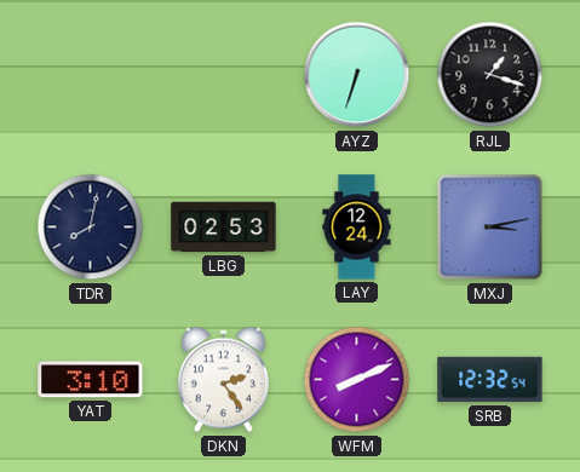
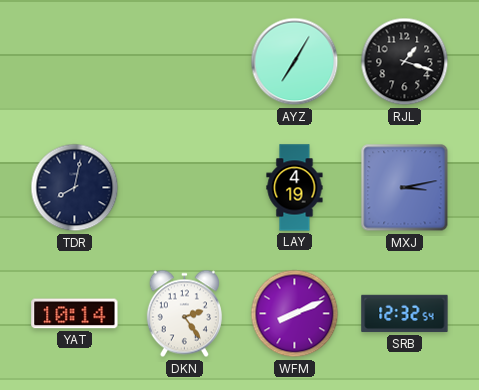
AYZ: 6:33 -> 7:05
LBG: 02:53 -> none
LAY: 12:24 -> 4:19
YAT: 3:10 -> 10:14
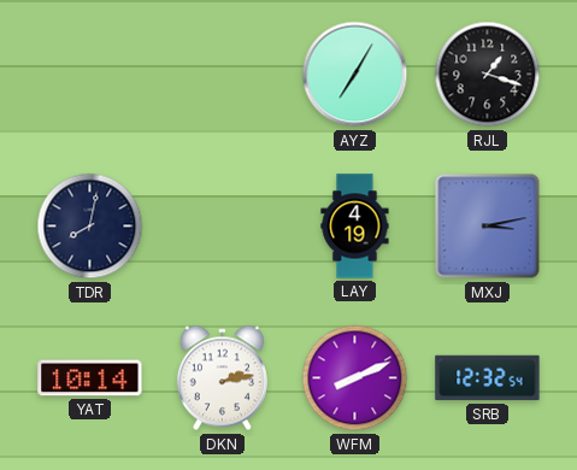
DKN: 2:24 -> 2:13
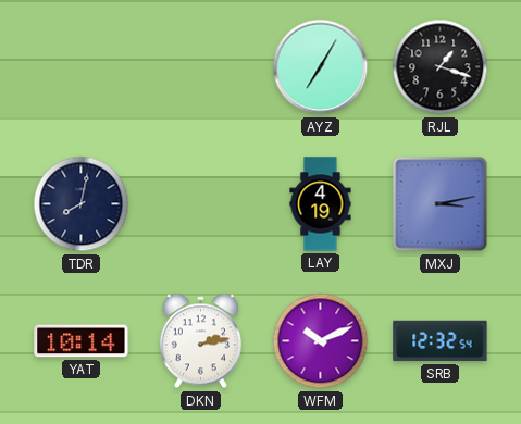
WFM: 8:11 -> 10:11
